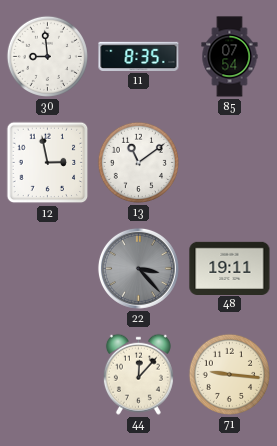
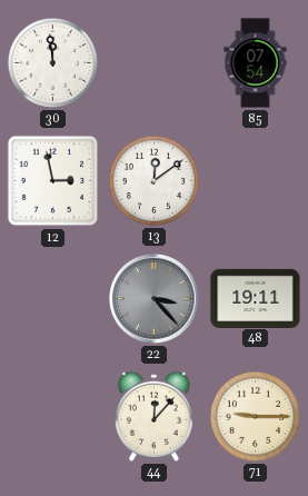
30: 8:59 -> 11:59
11: 8:35 -> none
13: 11:09 -> 12:09
71: 9:16 -> 9:15
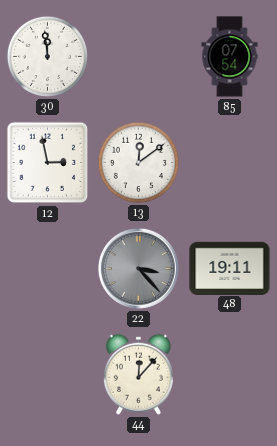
71: 9:15 -> none
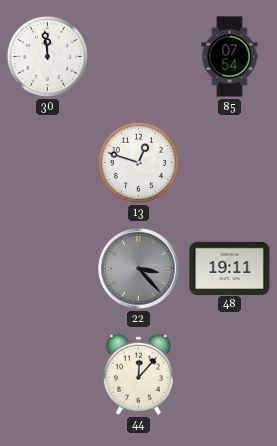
12: 2:58 -> none
13: 12:09 -> 12:48
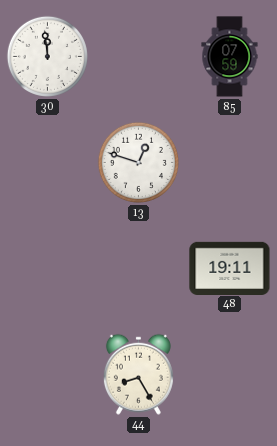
85: 07:54 -> 07:59
22: 3:23 -> none
44: 12:07 -> 8:25
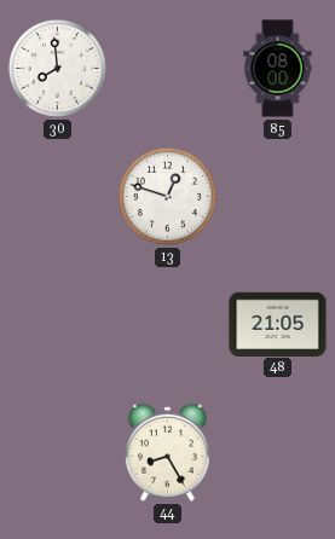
30: 11:59 -> 7:59
85: 07:59 -> 08:00
48: 19:11 -> 21:05
